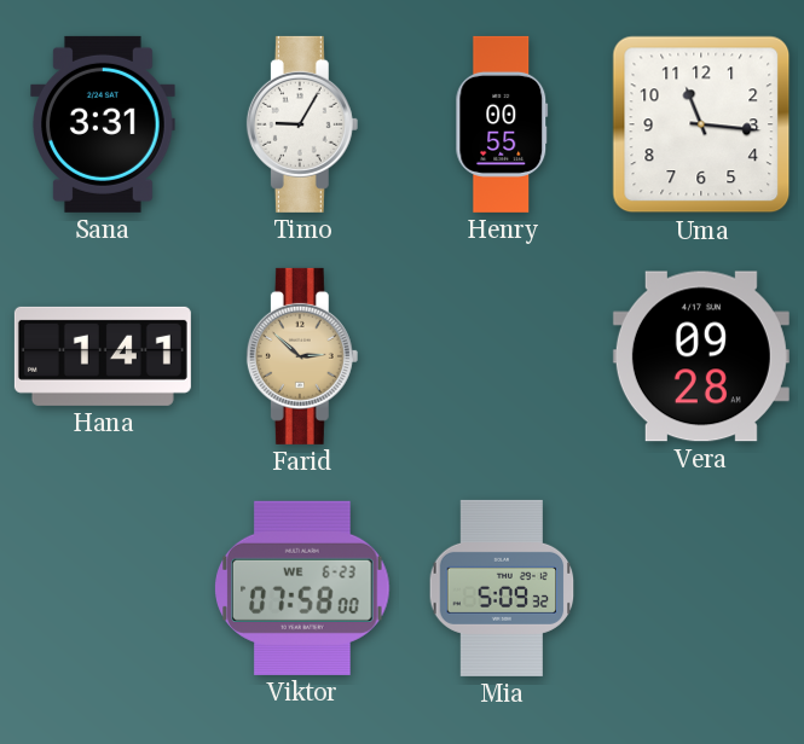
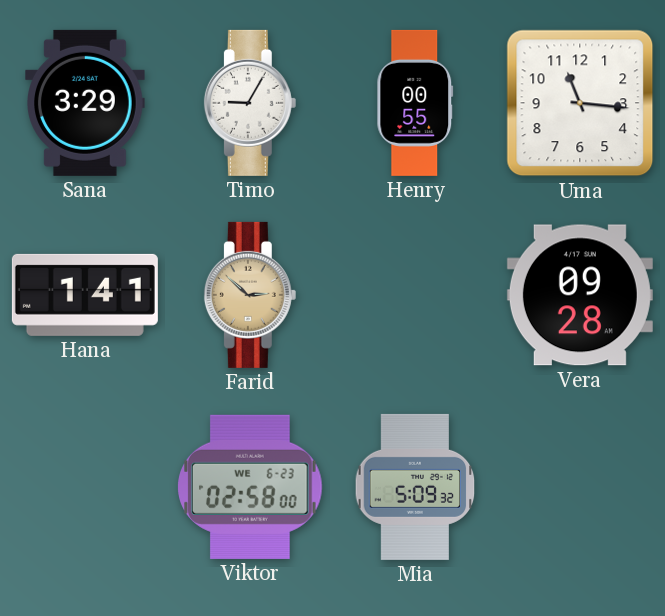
Sana: 3:31 -> 3:29
Viktor: 07:58 -> 02:58
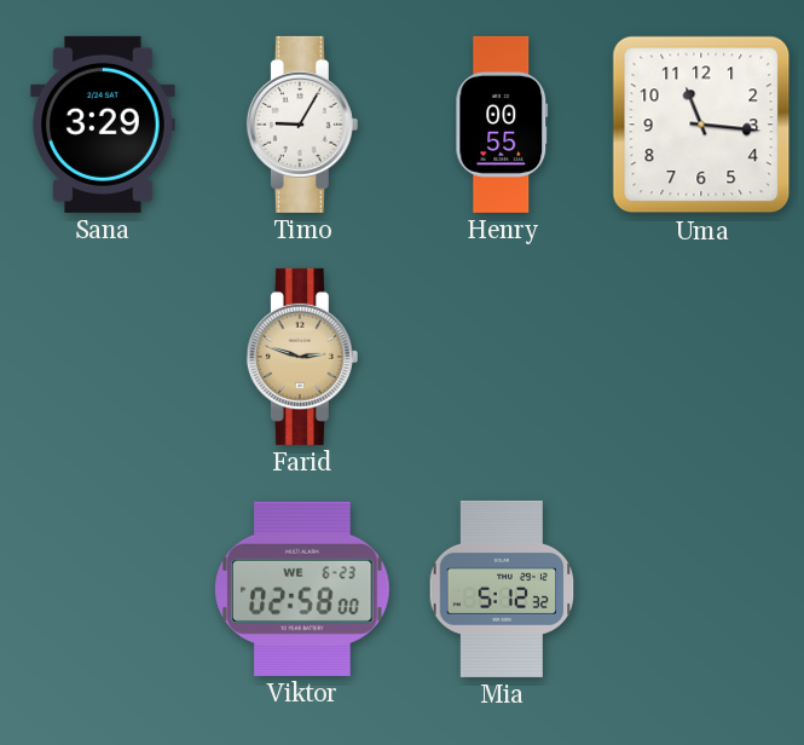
Hana: 1:41 -> none
Farid: 2:52 -> 2:48
Vera: 09:28 -> none
Mia: 5:09 -> 5:12
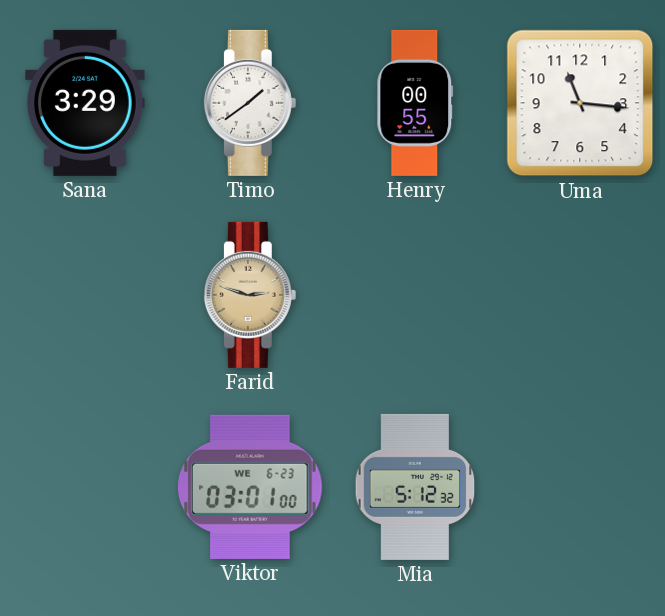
Timo: 9:05 -> 1:39
Viktor: 02:58 -> 03:01
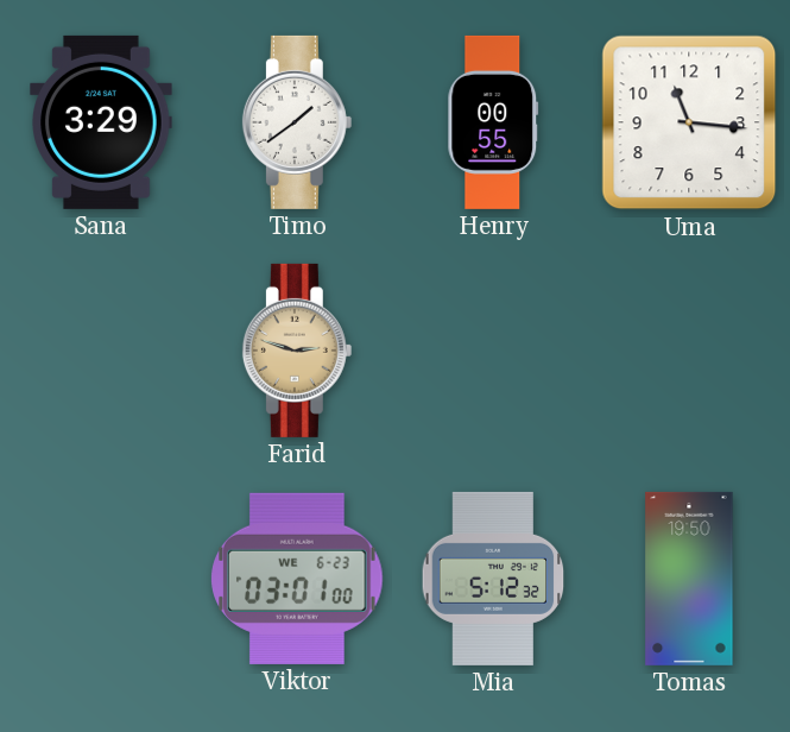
Tomas: none -> 19:50
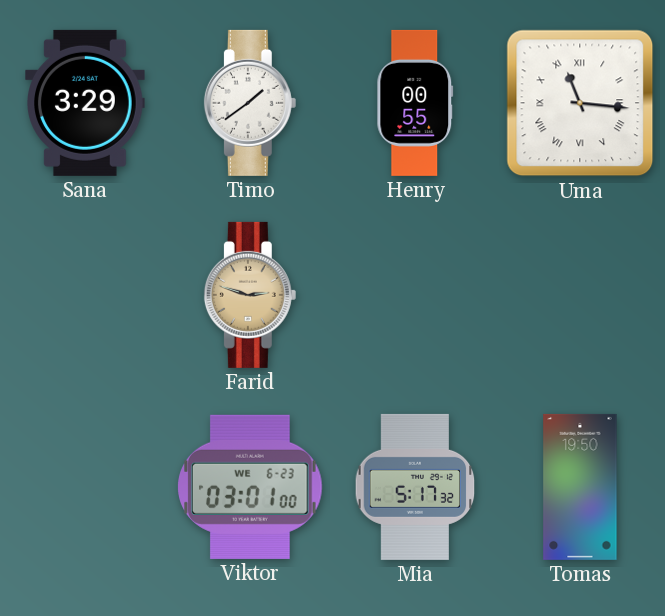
Uma numerals: Arabic -> Roman
Mia: 5:12 -> 5:17
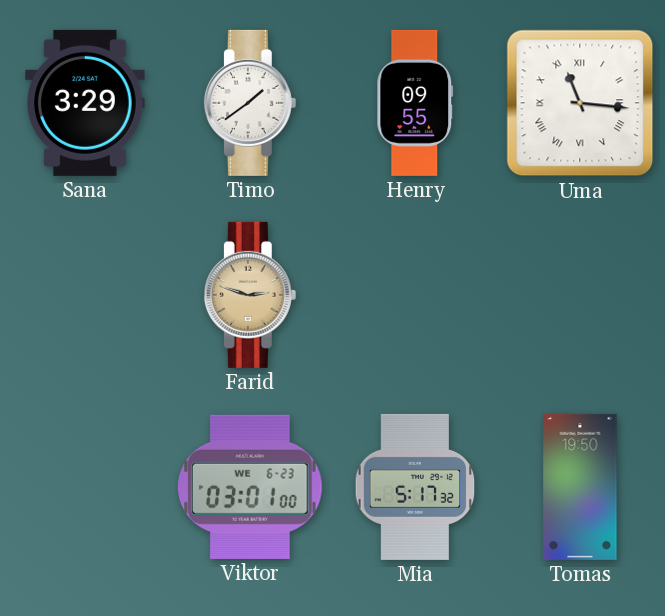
Henry: 00:55 -> 09:55
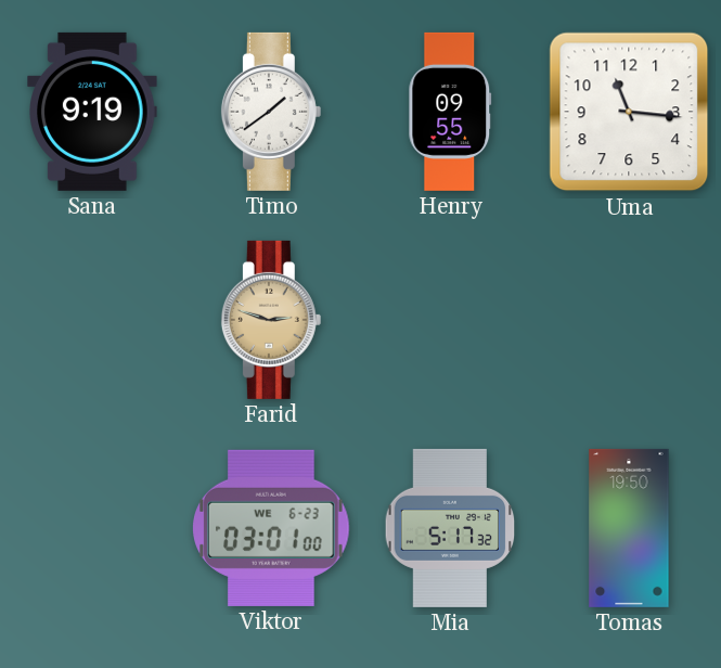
Sana: 3:29 -> 9:19
Uma numerals: Roman -> Arabic
